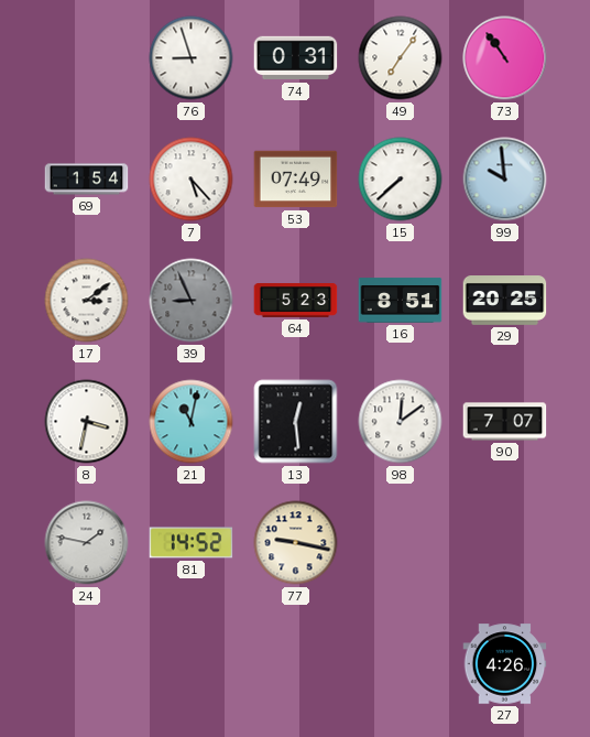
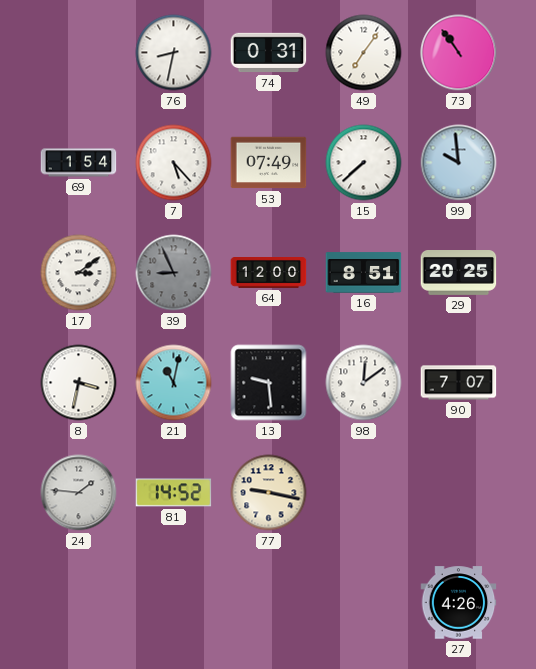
76: 8:57 -> 8:32
64: 5:23 -> 12:00
13: 12:29 -> 9:29
24: 1:47 -> 1:46
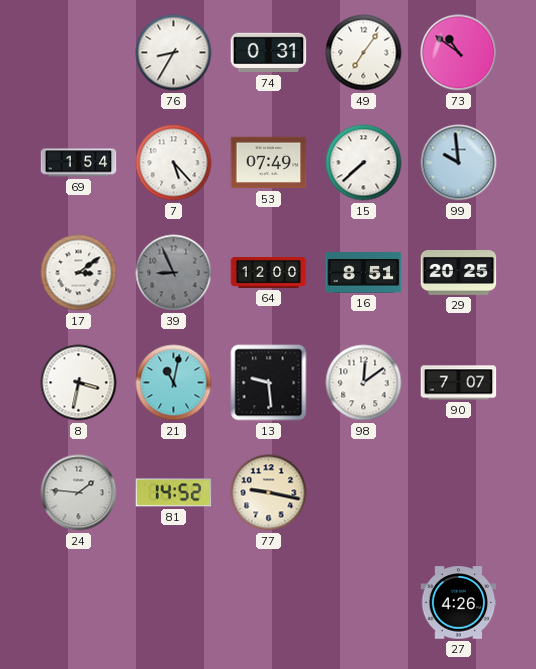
76: 8:32 -> 8:35
73: 10:54 -> 10:51
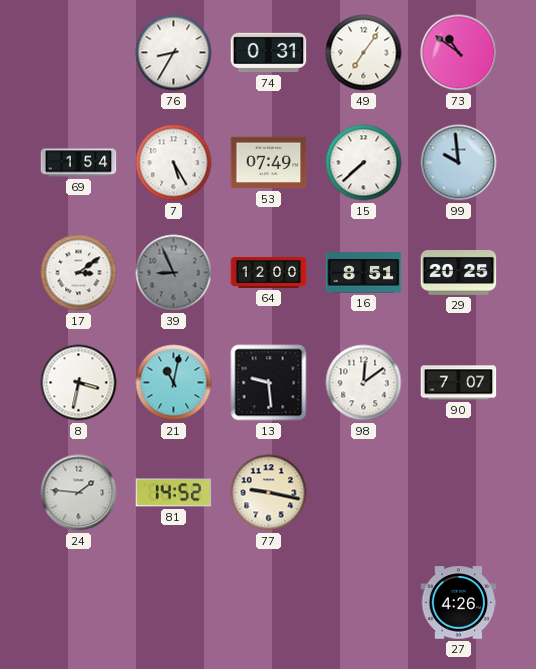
7: 5:23 -> 5:25
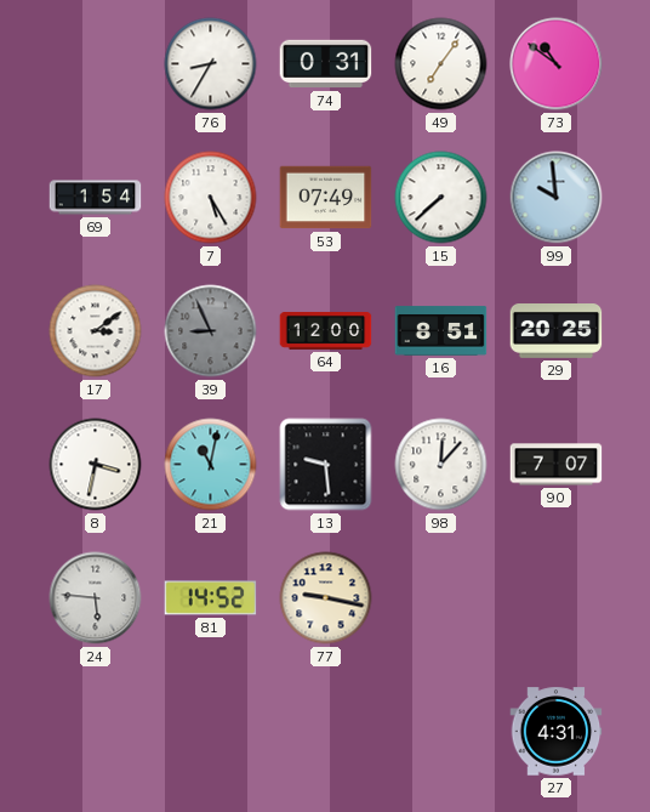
98: 12:09 -> 12:07
24: 1:46 -> 5:46
27: 4:26 -> 4:31
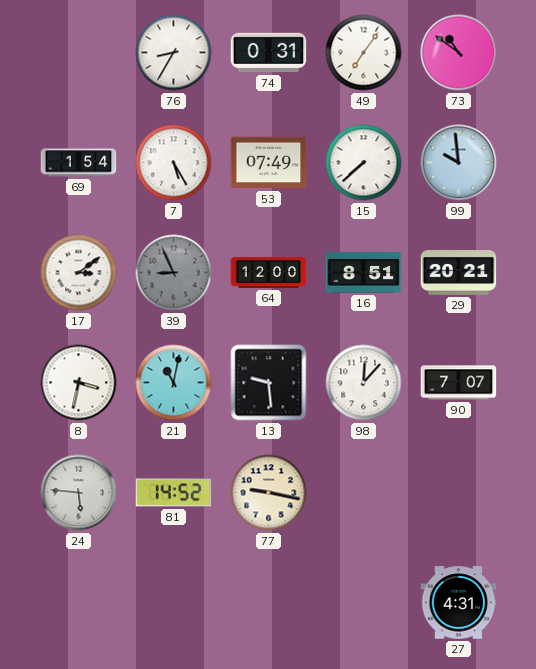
29: 20:25 -> 20:21
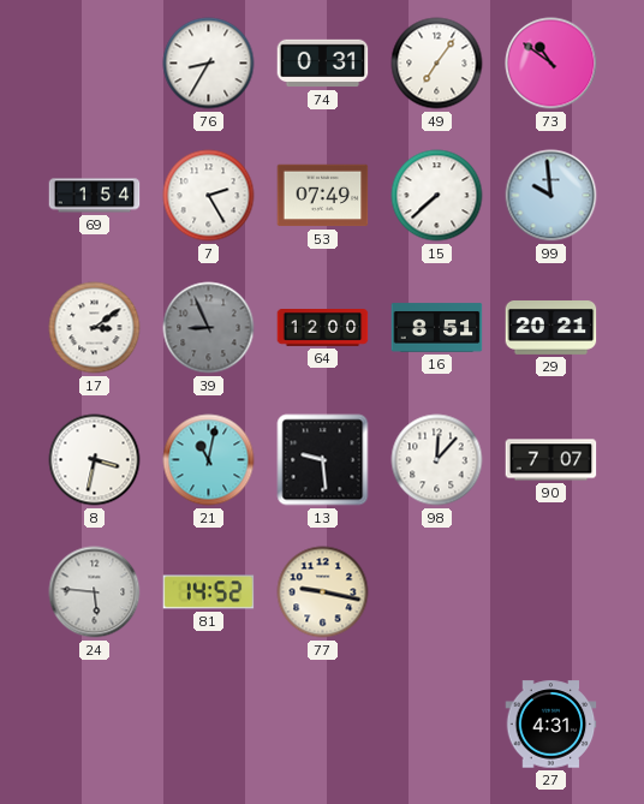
7: 5:25 -> 2:25
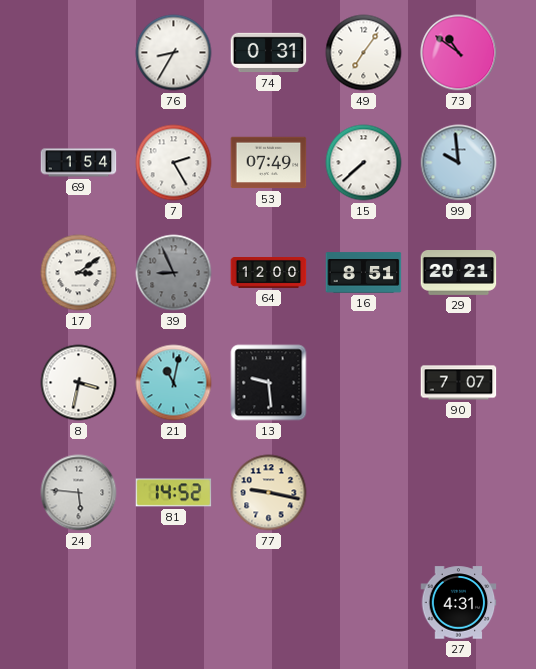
98: 12:07 -> none
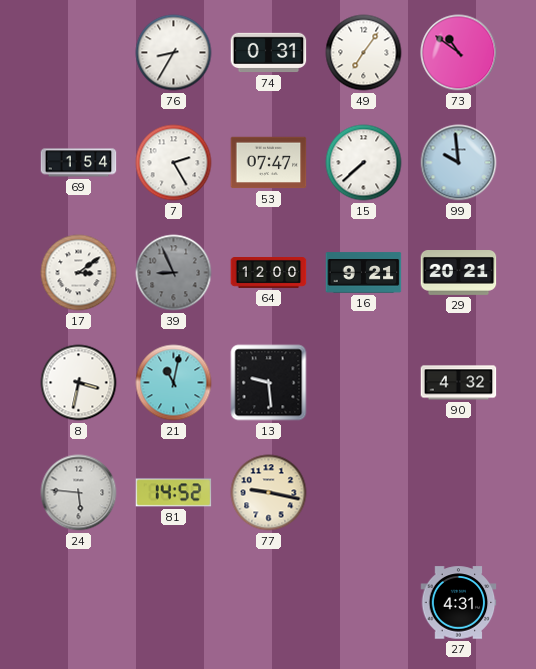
53: 07:49 -> 07:47
16: 8:51 -> 9:21
90: 7:07 -> 4:32
